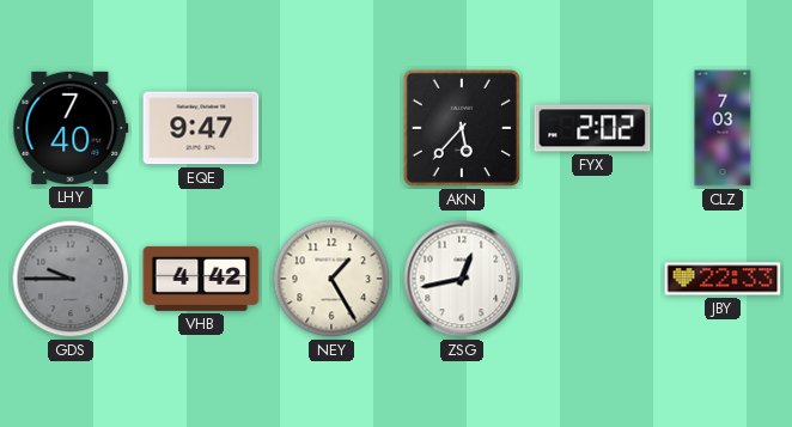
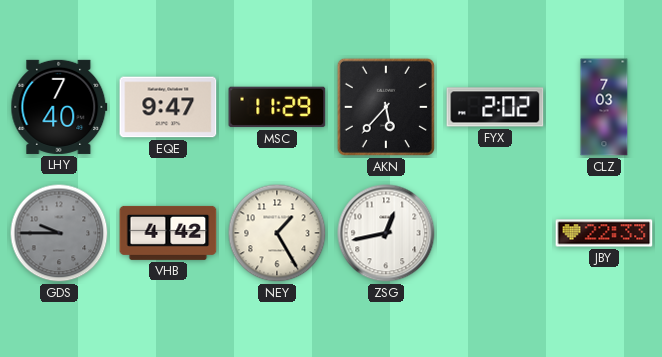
MSC: none -> 11:29
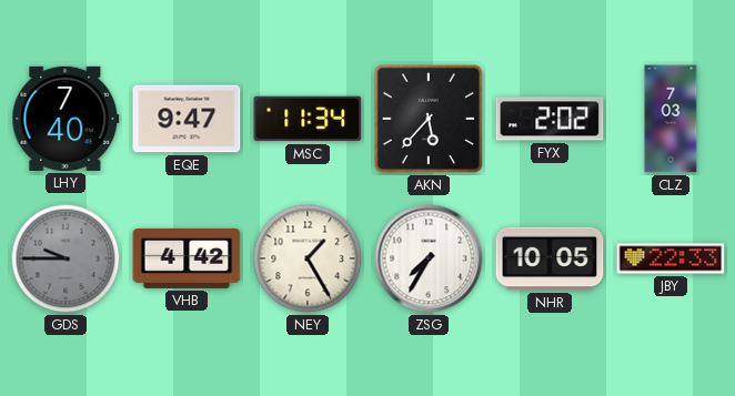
MSC: 11:29 -> 11:34
ZSG: 12:43 -> 7:35
NHR: none -> 10:05
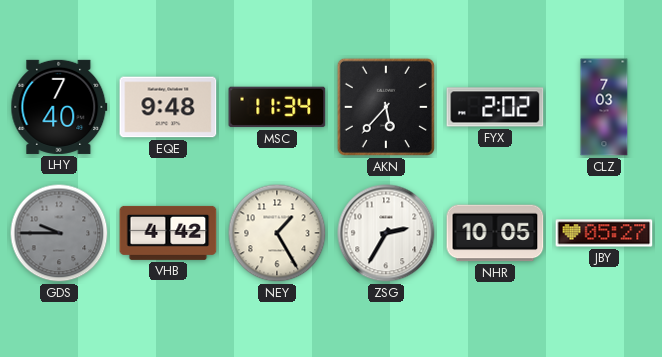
EQE: 9:47 -> 9:48
ZSG: 7:35 -> 2:35
JBY: 22:33 -> 05:27
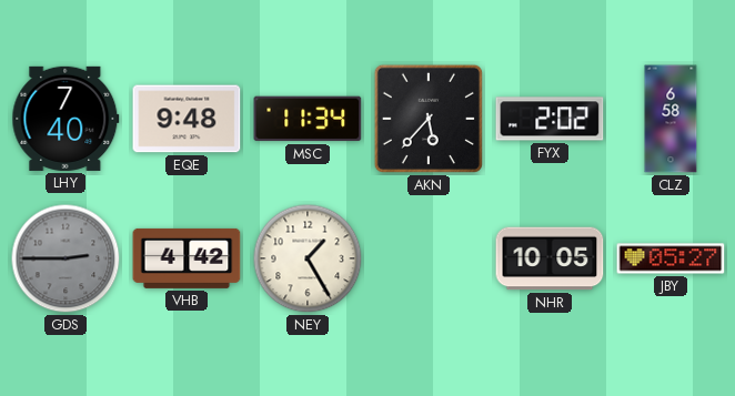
CLZ: 7:03 -> 6:58
GDS: 9:45 -> 2:45
ZSG: 2:35 -> none
